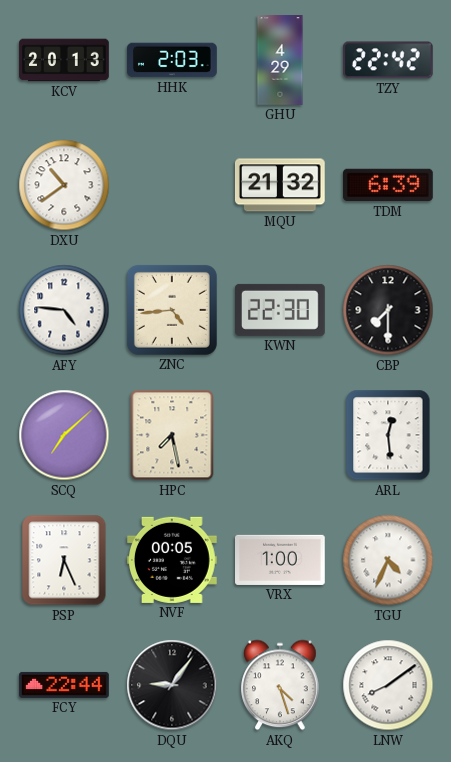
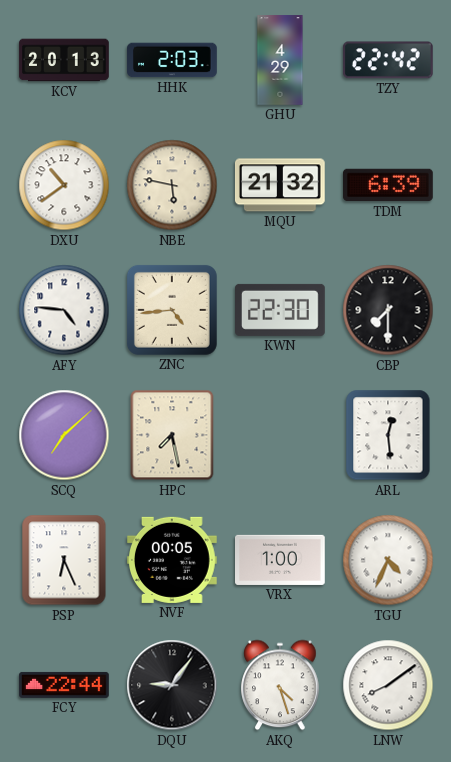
NBE: none -> 5:47
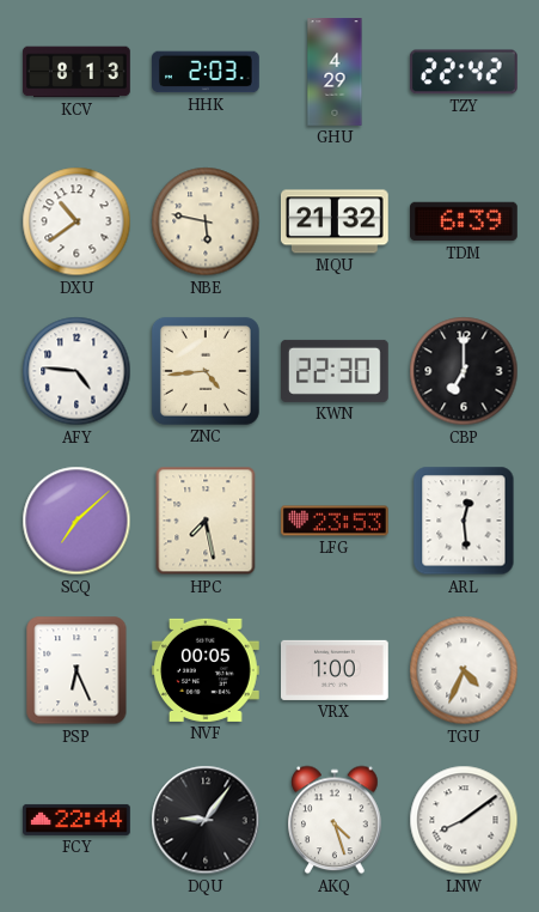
KCV: 20:13 -> 8:13
CBP: 7:30 -> 7:00
LFG: none -> 23:53
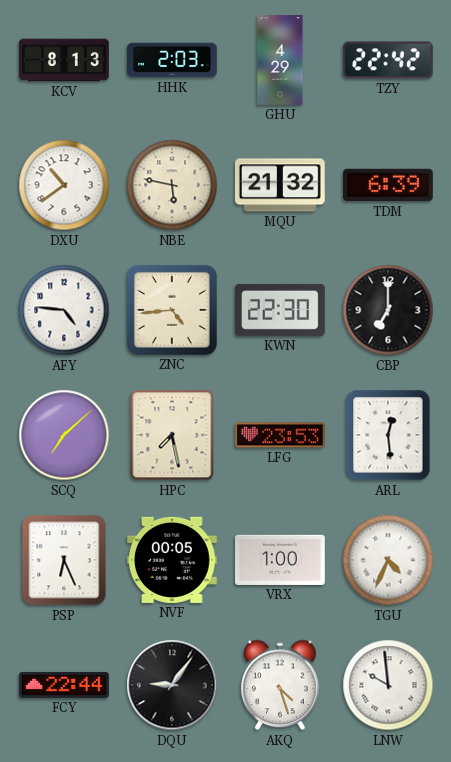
LNW: 8:09 -> 9:59
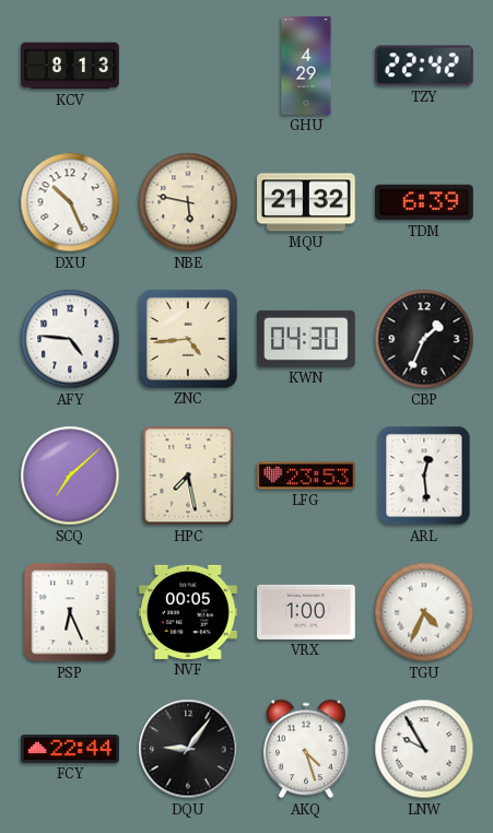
HHK: 2:03 -> none
DXU: 10:39 -> 10:26
KWN: 22:30 -> 04:30
CBP: 7:00 -> 1:34
LNW: 9:59 -> 9:55
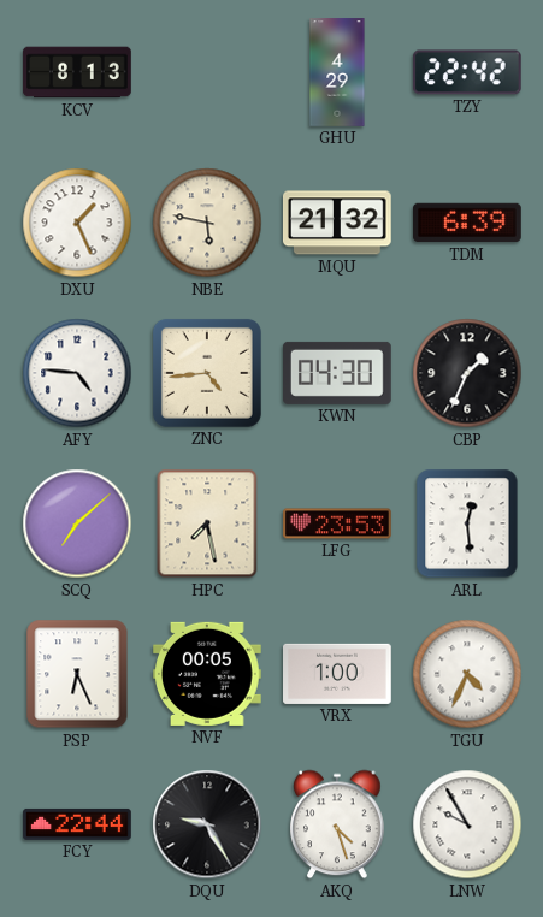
DXU: 10:26 -> 1:26
DQU: 9:06 -> 9:25
